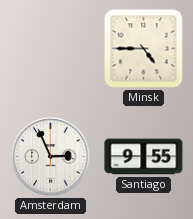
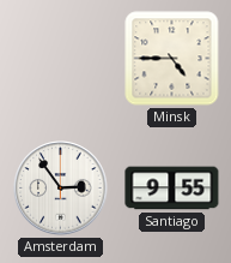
Amsterdam: 2:56 -> 2:54
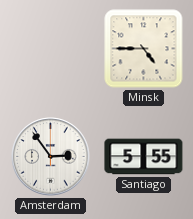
Santiago: 9:55 -> 5:55
